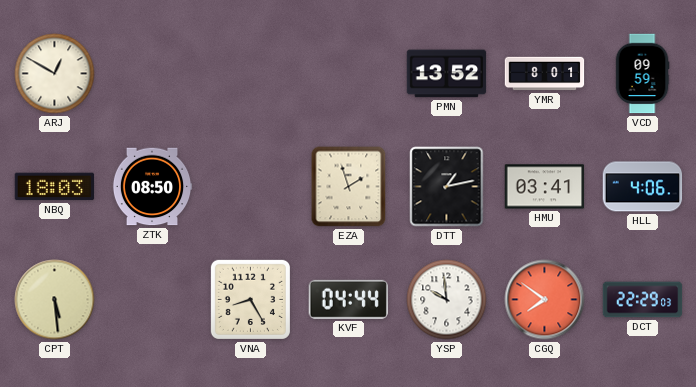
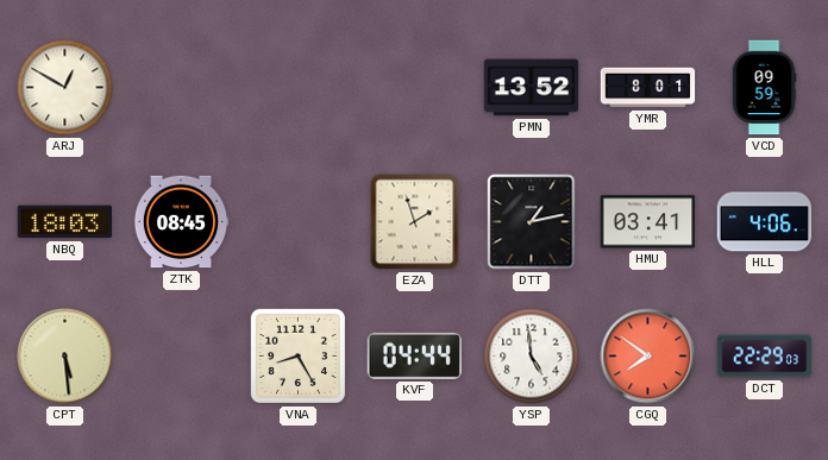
ZTK: 08:50 -> 08:45
YSP: 9:59 -> 4:59
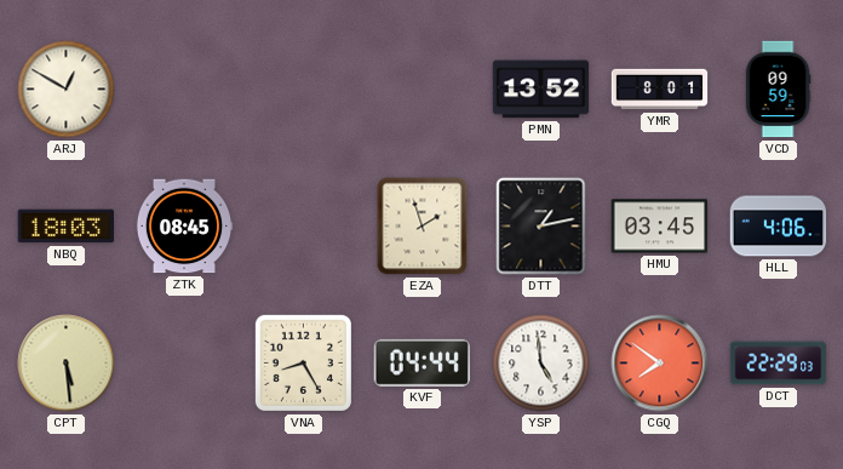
HMU: 03:41 -> 03:45
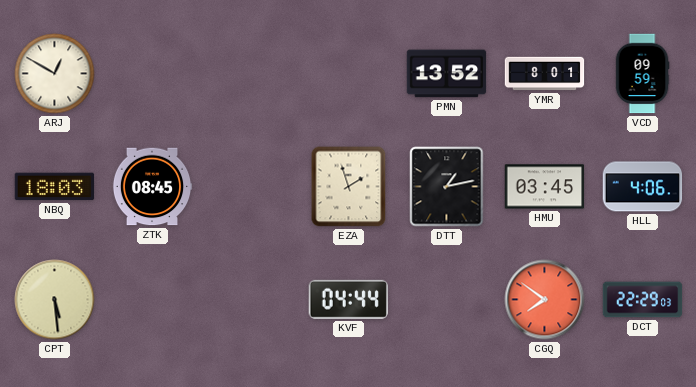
VNA: 8:25 -> none
YSP: 4:59 -> none
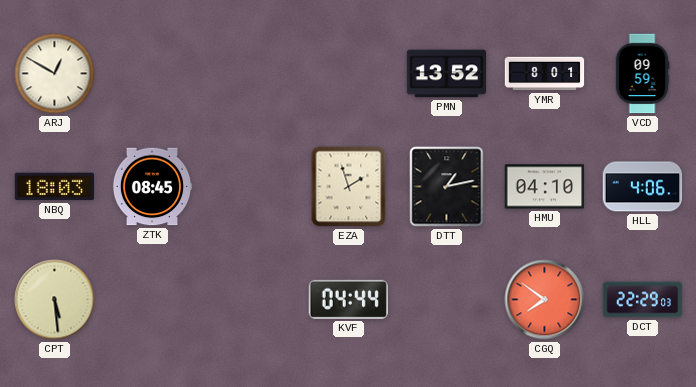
HMU: 03:45 -> 04:10
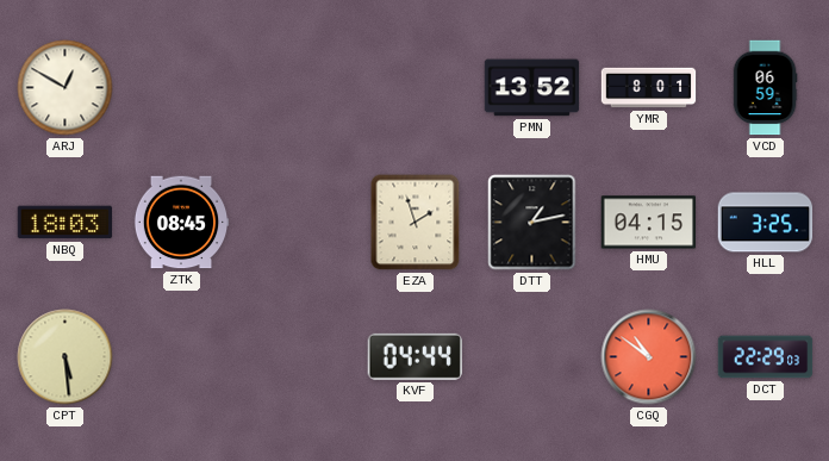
VCD: 09:59 -> 06:59
HMU: 04:10 -> 04:15
HLL: 4:06 -> 3:25
CGQ: 7:51 -> 10:51
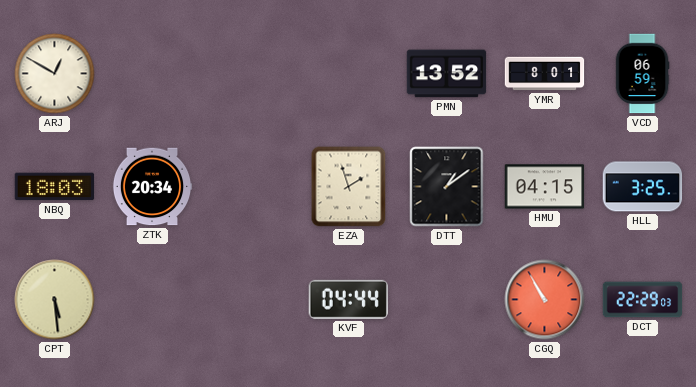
ZTK: 08:45 -> 20:34
DTT: 1:13 -> 1:09
CGQ: 10:51 -> 10:55
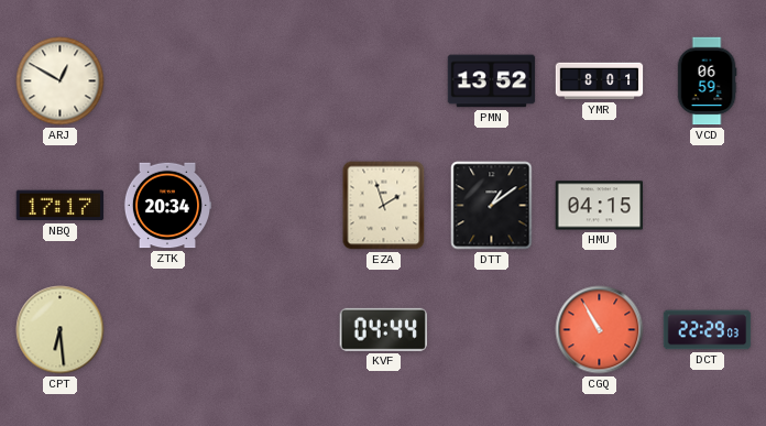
NBQ: 18:03 -> 17:17
HLL: 3:25 -> none
CPT: 5:29 -> 6:29
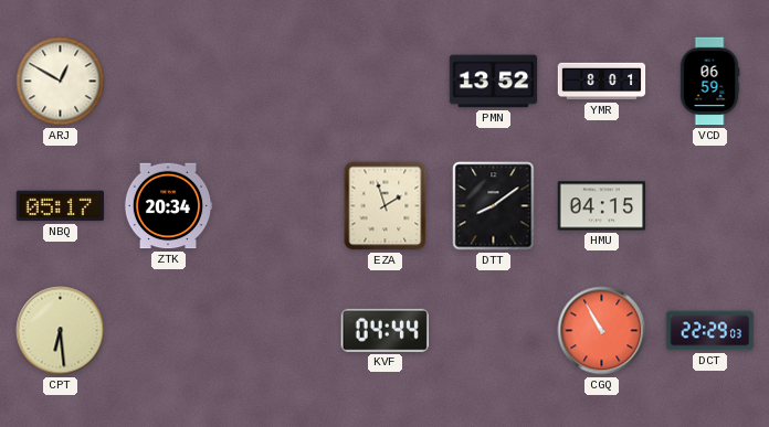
NBQ: 17:17 -> 05:17
DTT: 1:09 -> 8:09
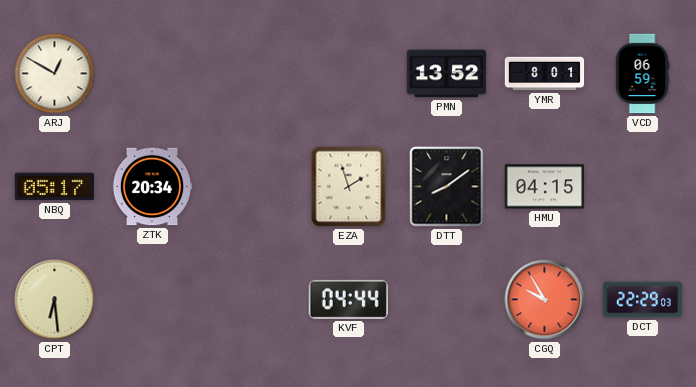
CGQ: 10:55 -> 9:55
